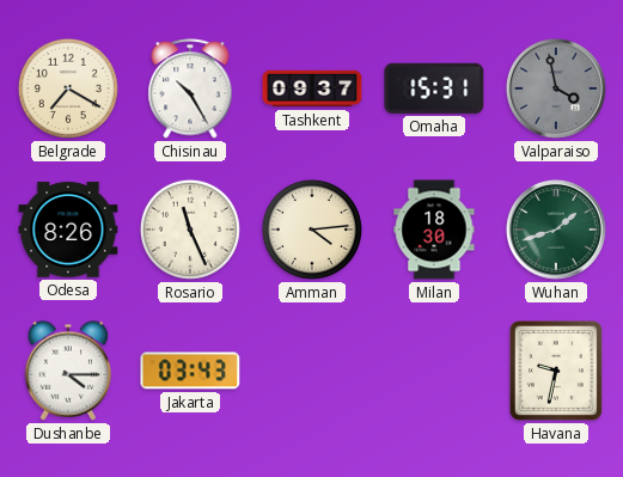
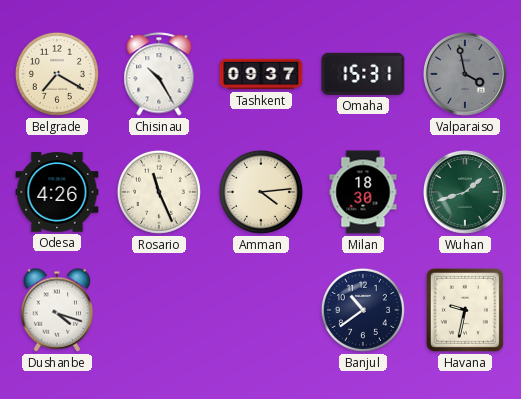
Odesa: 8:26 -> 4:26
Dushanbe: 4:15 -> 4:18
Jakarta: 03:43 -> none
Banjul: none -> 10:39
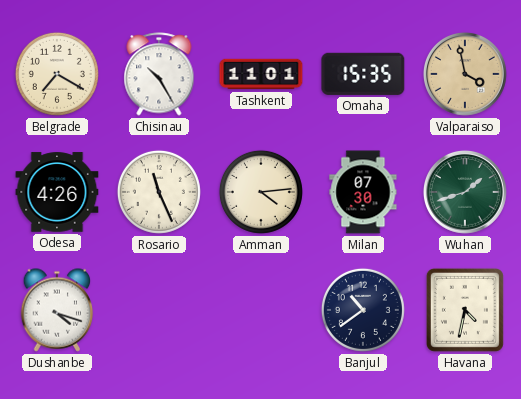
Tashkent: 09:37 -> 11:01
Omaha: 15:31 -> 15:35
Valparaiso dial: grey -> champagne
Milan: 18:30 -> 07:30
Havana: 9:32 -> 4:32
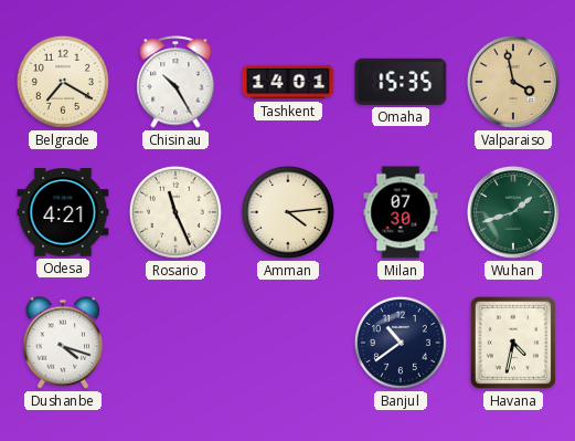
Tashkent: 11:01 -> 14:01
Odesa: 4:26 -> 4:21
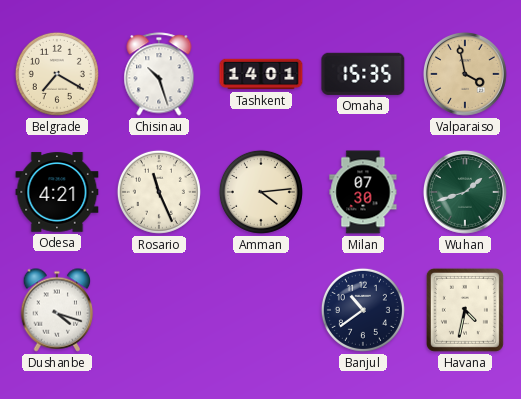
Chisinau: 10:25 -> 10:27
